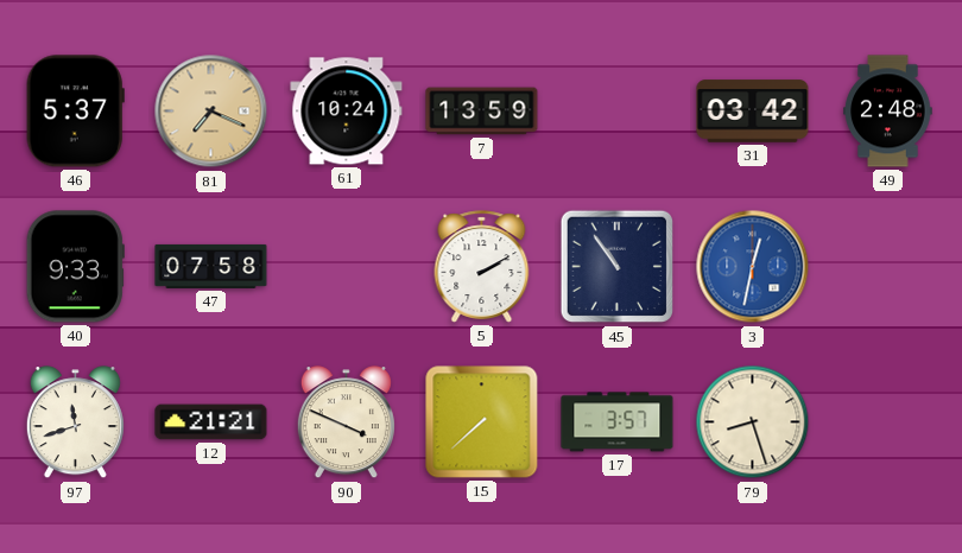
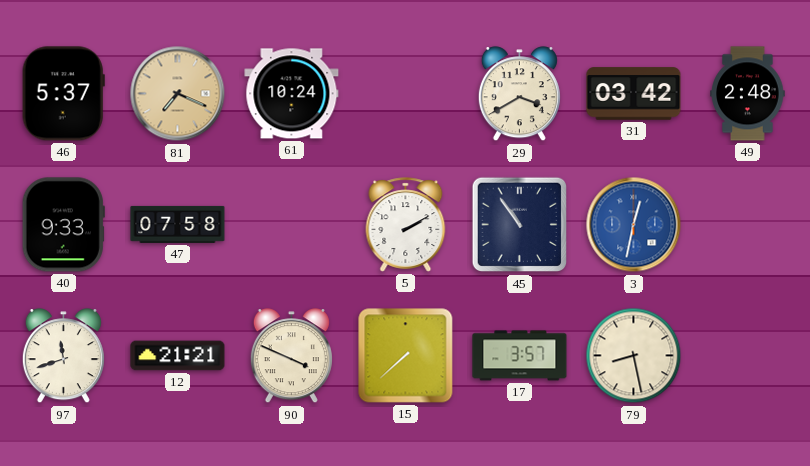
7: 13:59 -> none
29: none -> 3:40
79: 8:27 -> 8:28
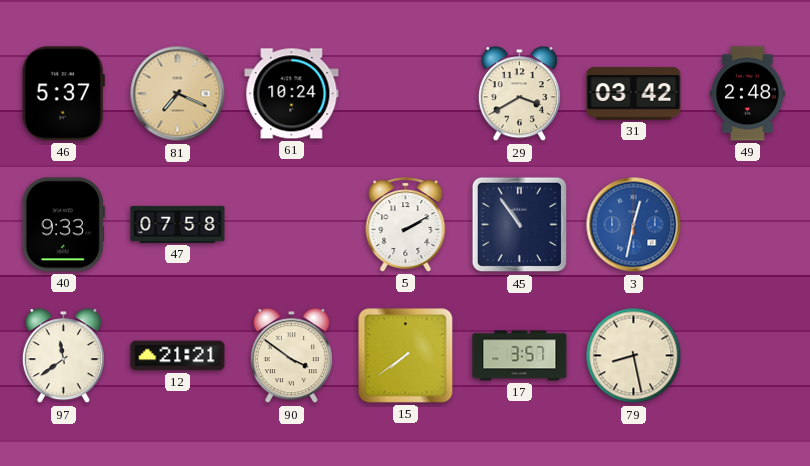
97: 11:42 -> 11:39
90: 3:49 -> 3:51
15: 7:38 -> 7:39
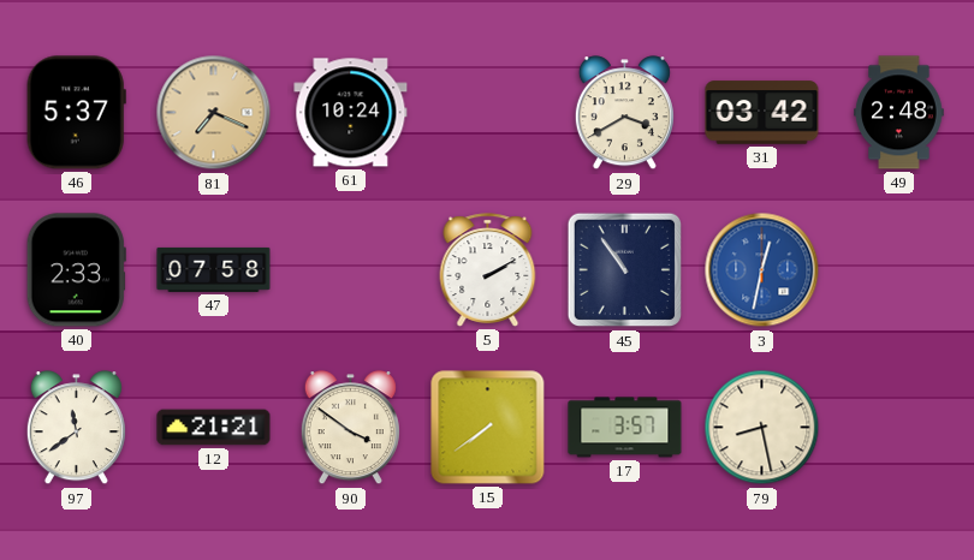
40: 9:33 -> 2:33
